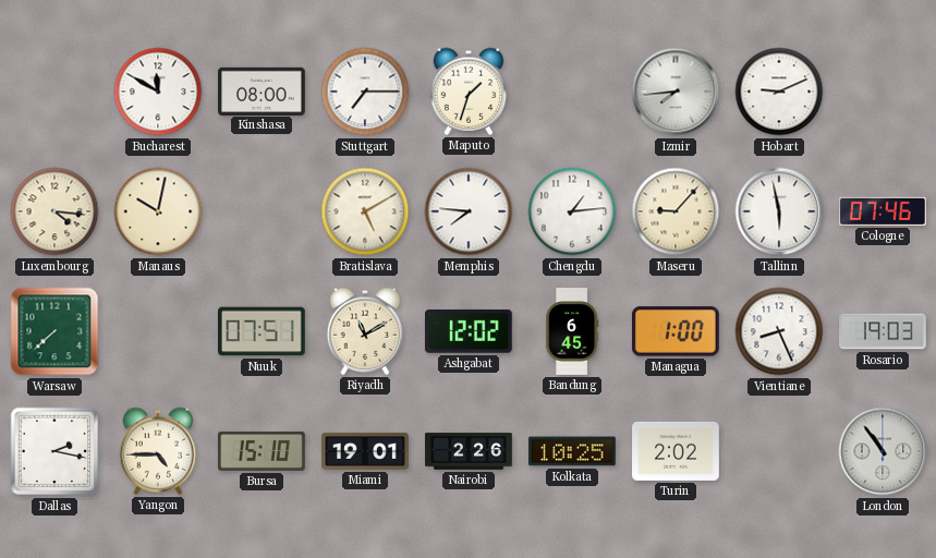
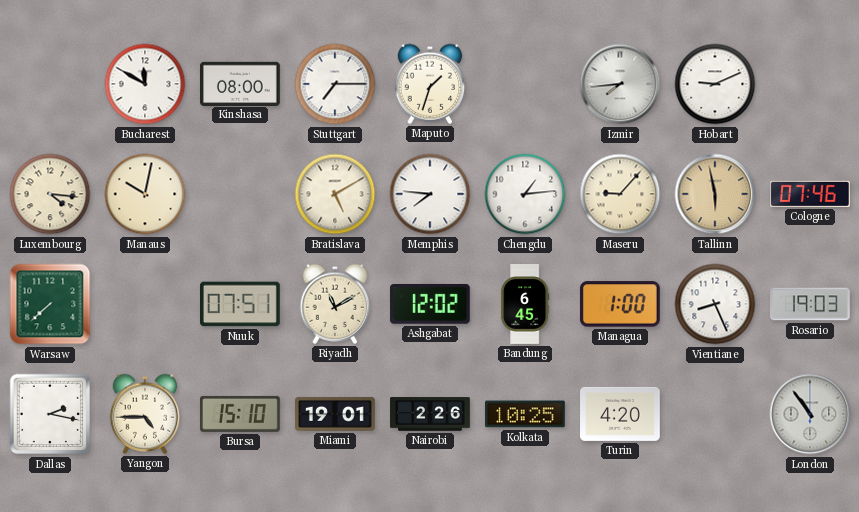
Tallinn dial: white -> champagne
Turin: 2:02 -> 4:20
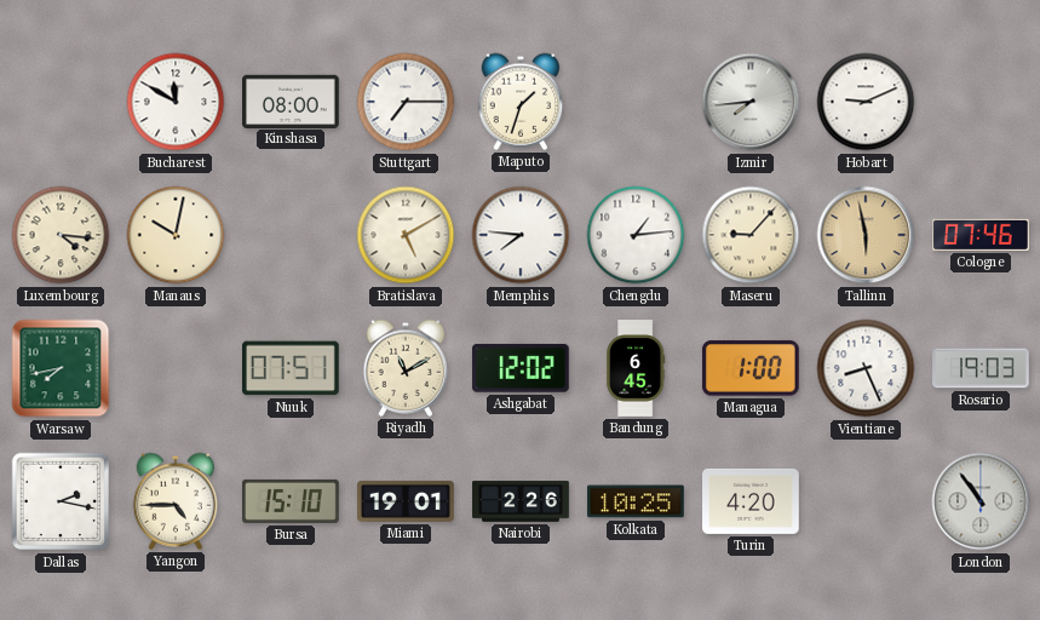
Warsaw: 7:38 -> 7:43
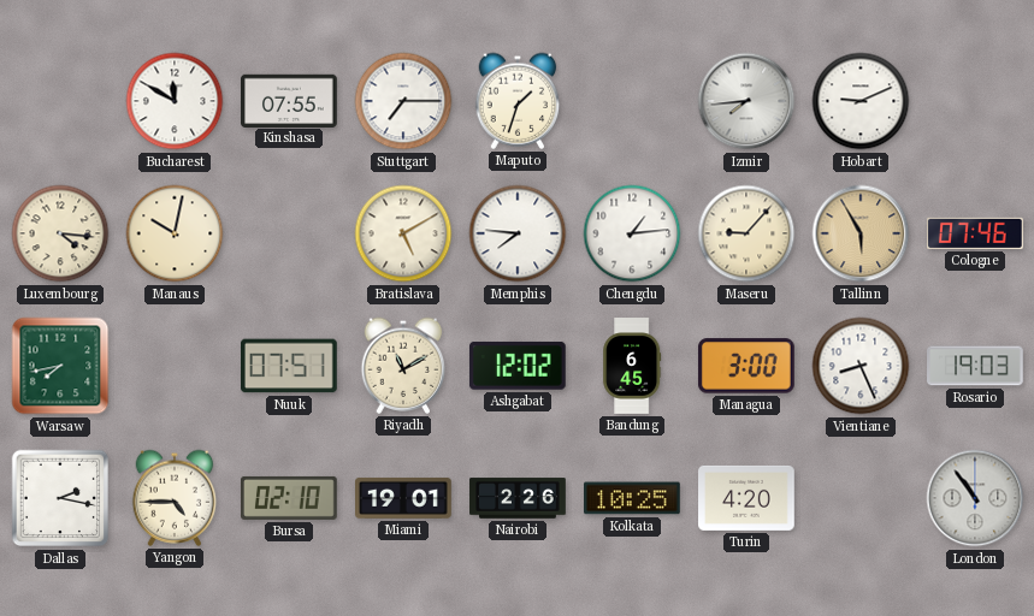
Kinshasa: 08:00 -> 07:55
Tallinn: 5:58 -> 5:55
Managua: 1:00 -> 3:00
Bursa: 15:10 -> 02:10
